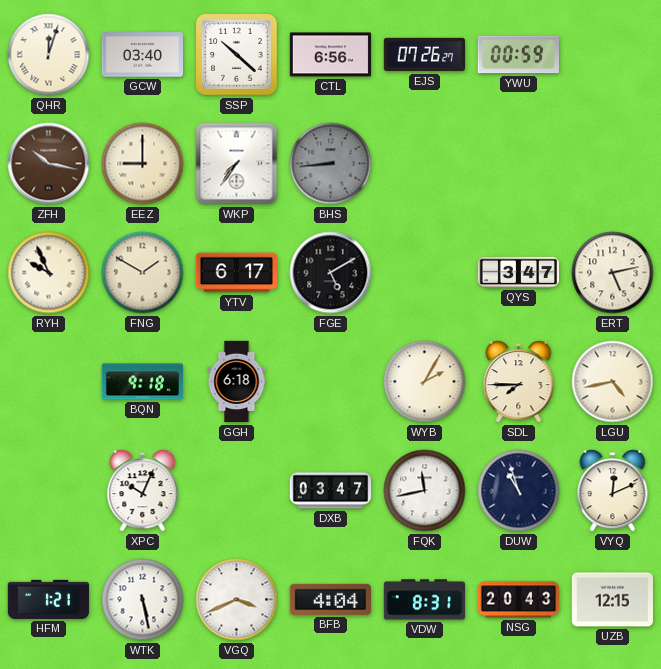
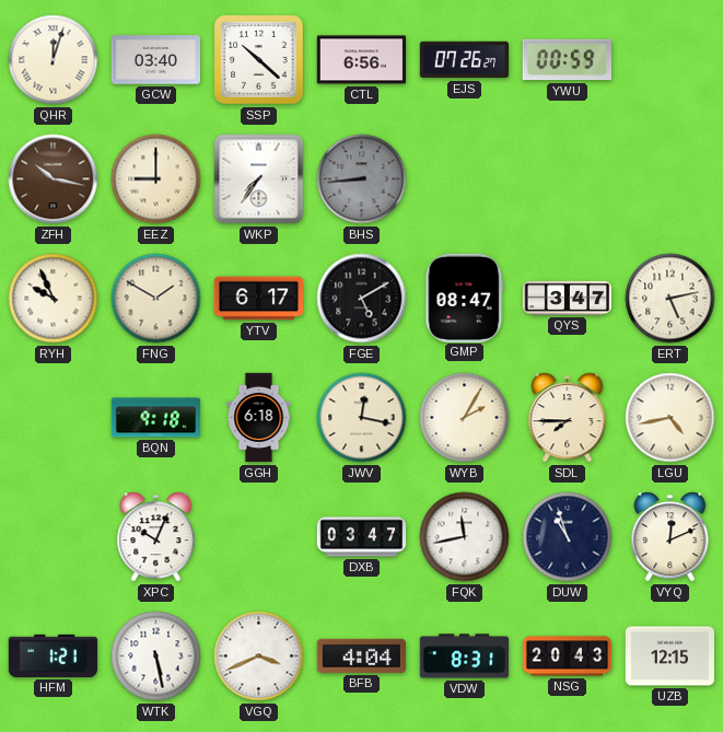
GMP: none -> 08:47
JWV: none -> 12:17
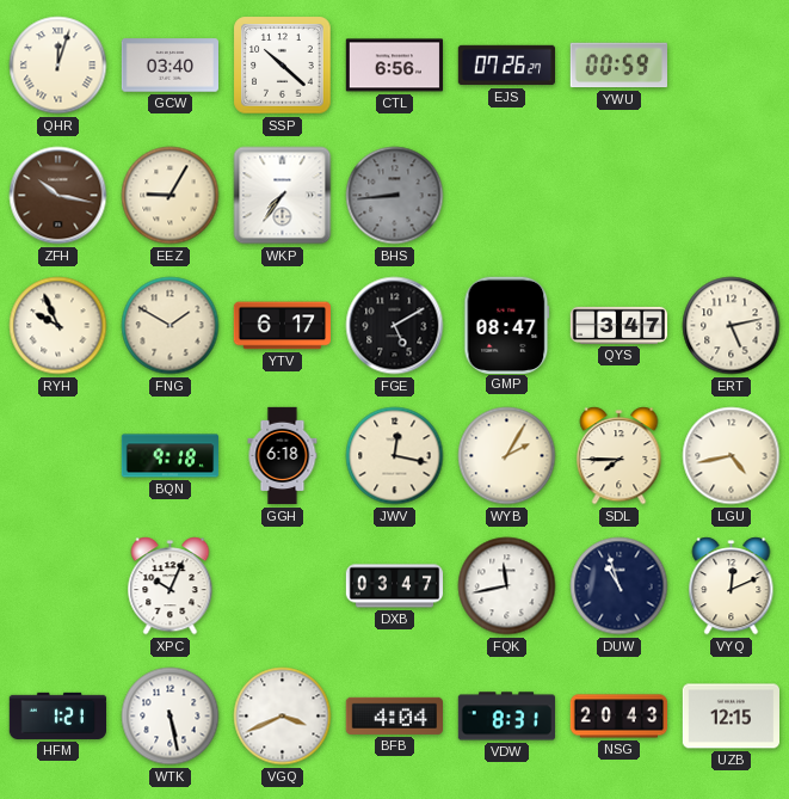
EEZ: 9:00 -> 9:05
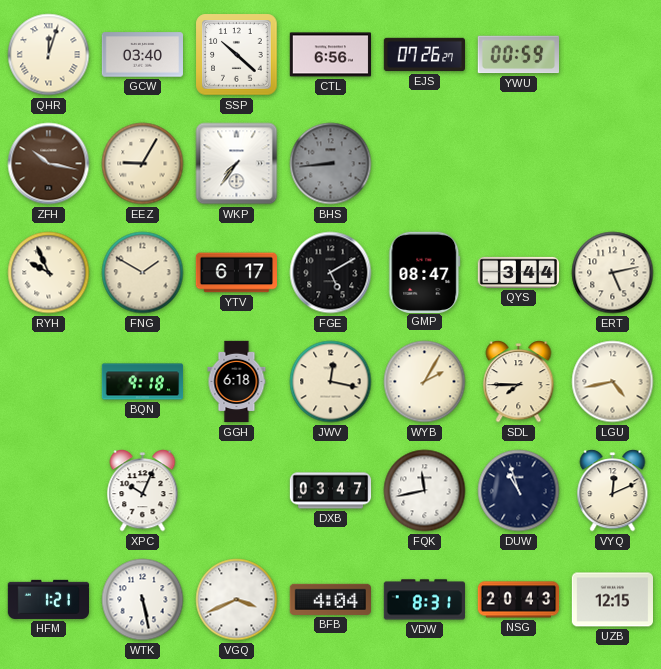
QYS: 3:47 -> 3:44
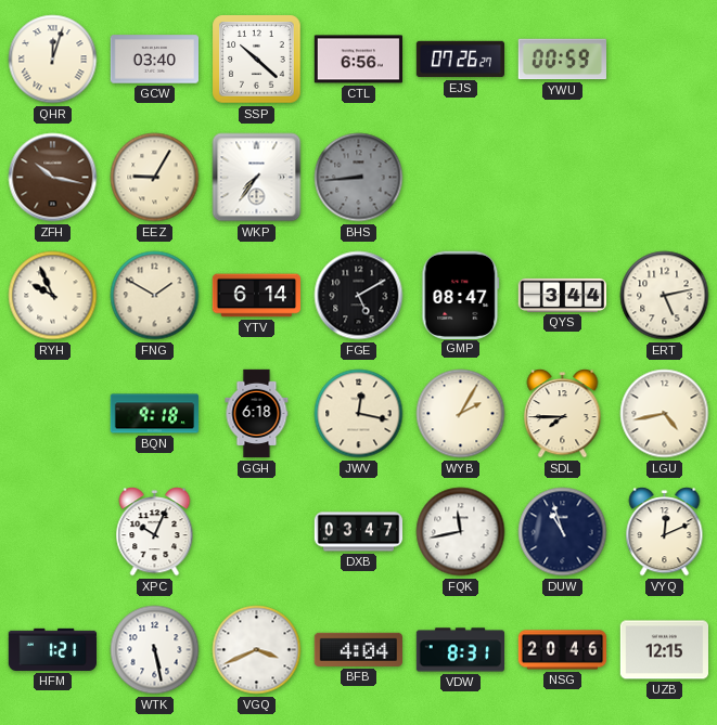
YTV: 6:17 -> 6:14
NSG: 20:43 -> 20:46
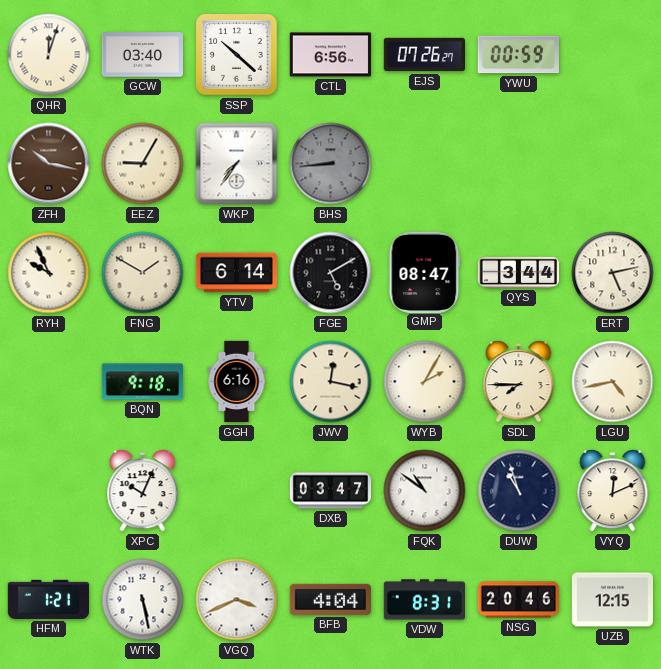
GGH: 6:18 -> 6:16
FQK: 11:43 -> 10:51
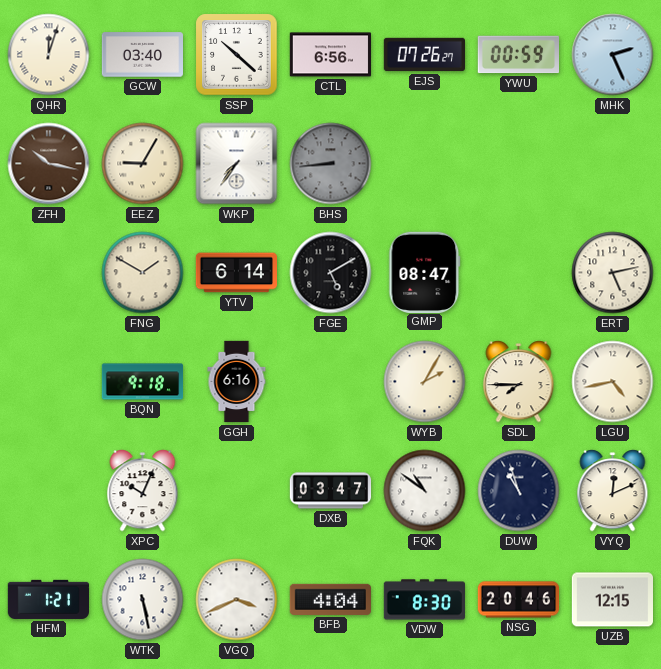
MHK: none -> 2:26
RYH: 9:56 -> none
QYS: 3:44 -> none
JWV: 12:17 -> none
VDW: 8:31 -> 8:30
